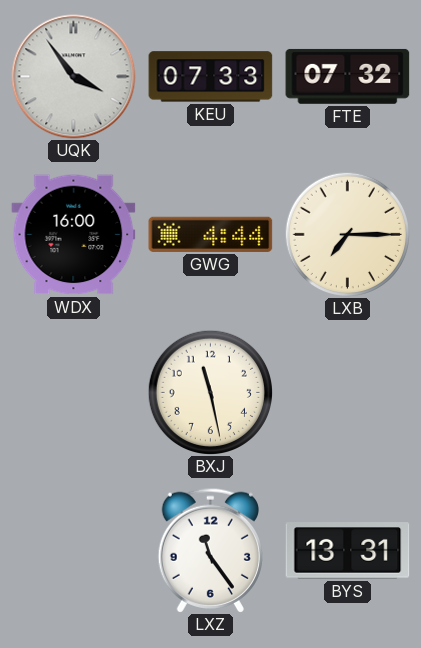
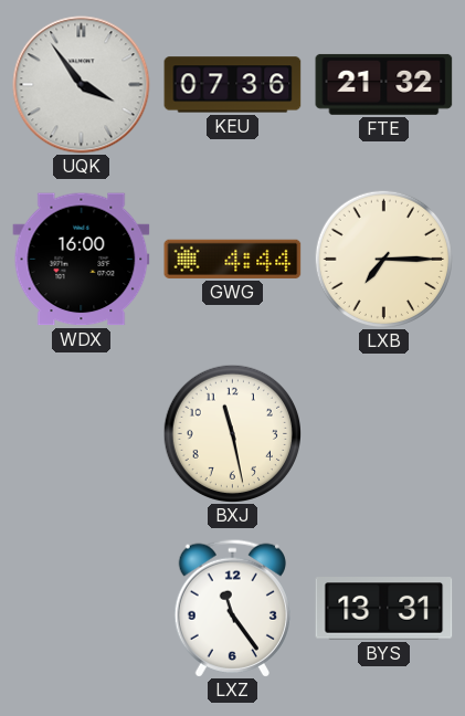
KEU: 07:33 -> 07:36
FTE: 07:32 -> 21:32
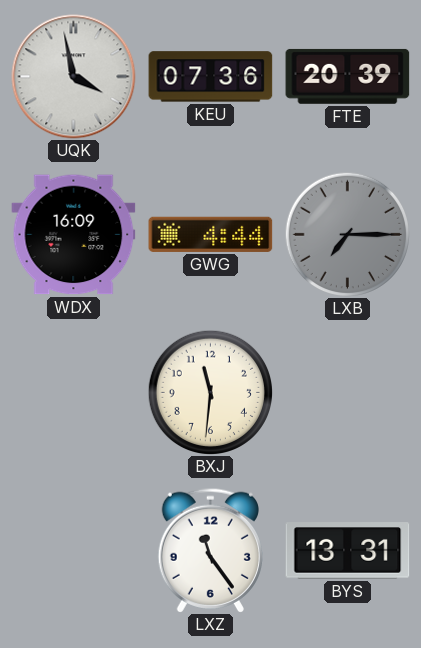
UQK: 3:54 -> 3:58
FTE: 21:32 -> 20:39
WDX: 16:00 -> 16:09
LXB dial: cream -> grey
BXJ: 11:28 -> 11:31
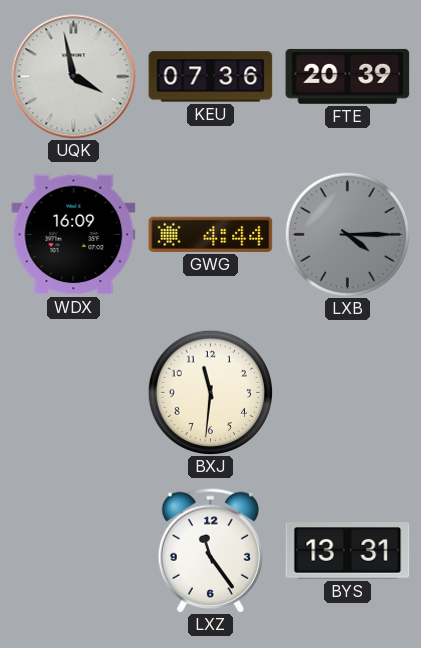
LXB: 7:15 -> 4:15
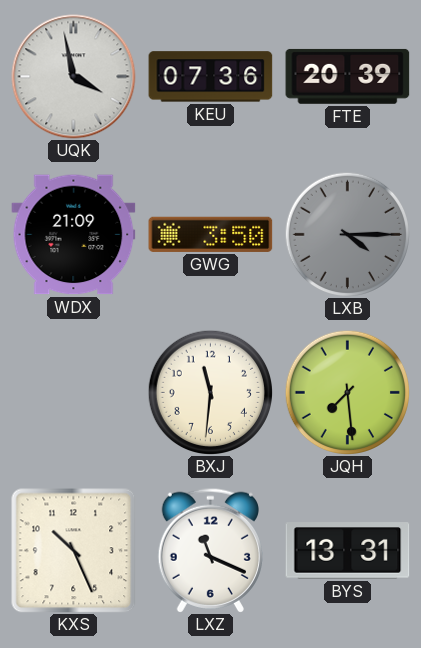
WDX: 16:09 -> 21:09
GWG: 4:44 -> 3:50
JQH: none -> 7:29
KXS: none -> 10:26
LXZ: 11:24 -> 11:19
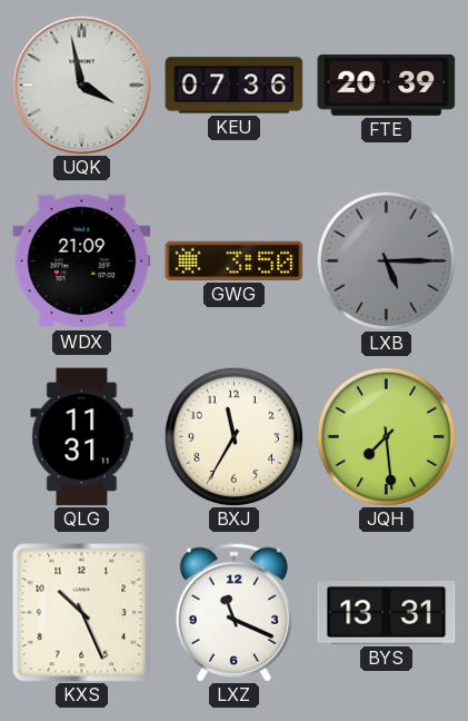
LXB: 4:15 -> 5:15
QLG: none -> 11:31
BXJ: 11:31 -> 11:35
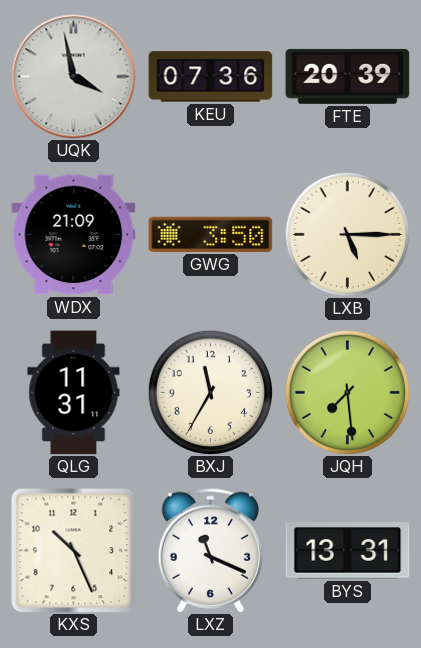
LXB dial: grey -> cream
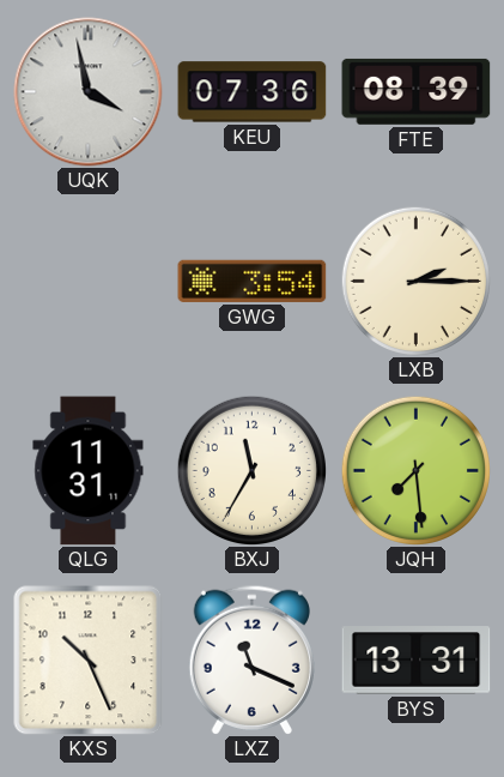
FTE: 20:39 -> 08:39
WDX: 21:09 -> none
GWG: 3:50 -> 3:54
LXB: 5:15 -> 2:15
